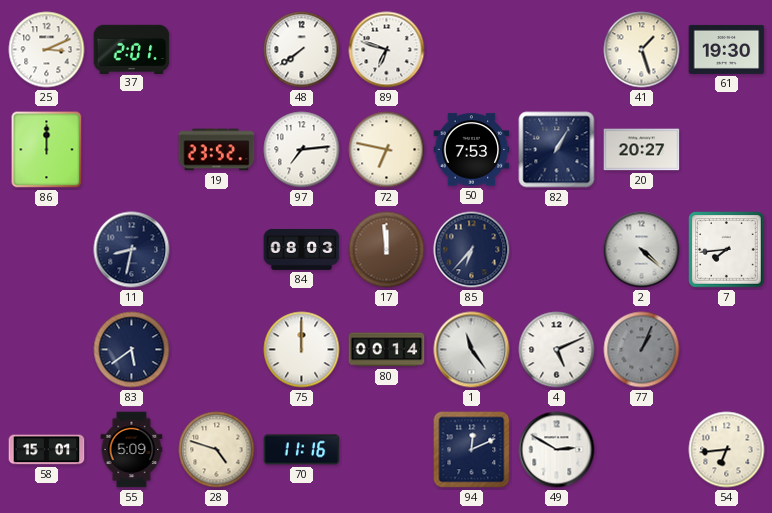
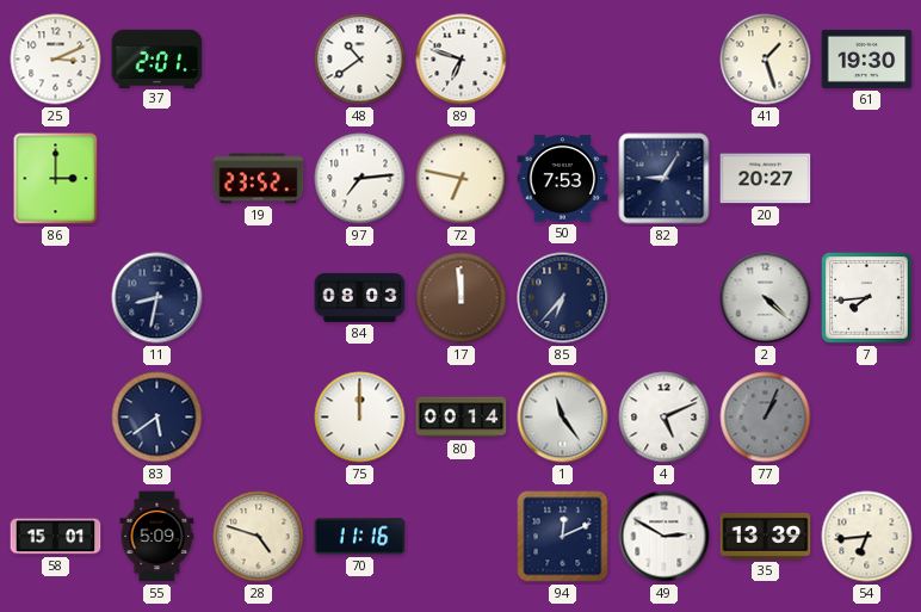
48: 7:39 -> 10:39
86: 12:00 -> 3:00
82: 1:05 -> 9:05
35: none -> 13:39
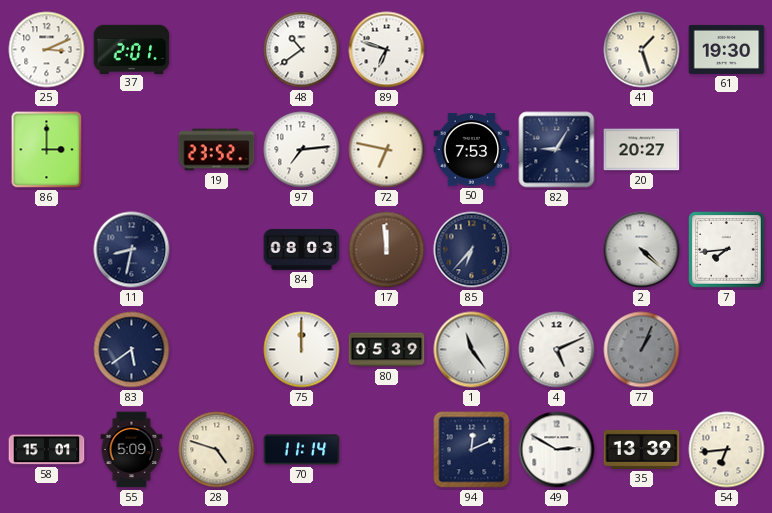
80: 00:14 -> 05:39
70: 11:16 -> 11:14
